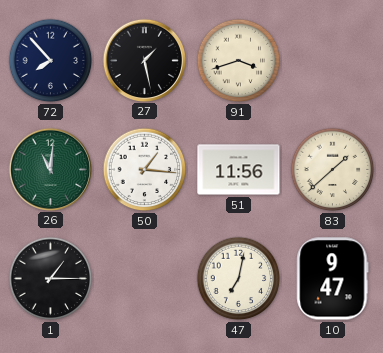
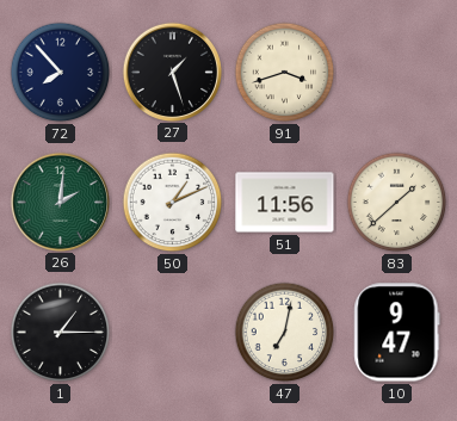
27: 1:28 -> 1:27
26: 11:01 -> 2:01
50: 1:16 -> 1:11
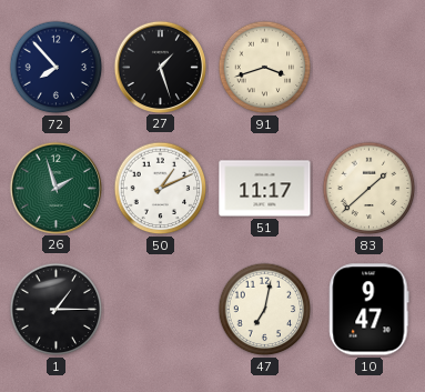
26: 2:01 -> 1:57
51: 11:56 -> 11:17
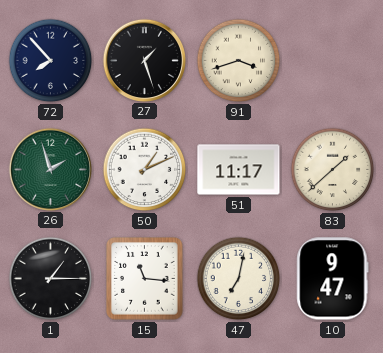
15: none -> 11:16
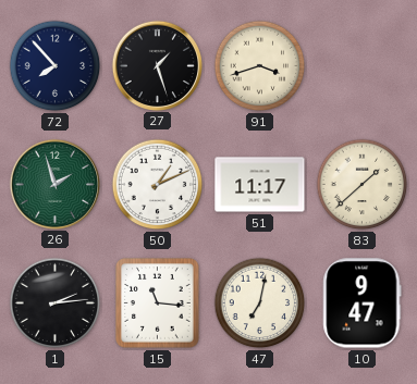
1: 1:15 -> 2:14
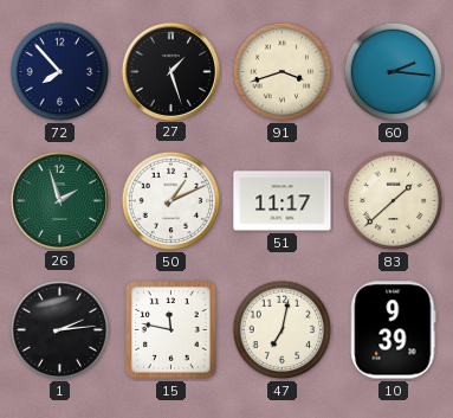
60: none -> 2:16
15: 11:16 -> 11:47
10: 9:47 -> 9:39
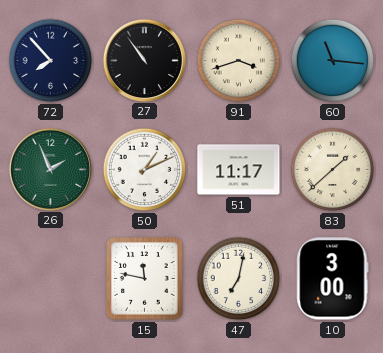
27: 1:27 -> 10:54
60: 2:16 -> 11:16
26: 1:57 -> 1:56
1: 2:14 -> none
10: 9:39 -> 3:00
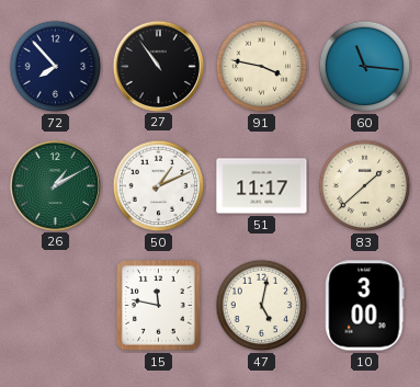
91: 3:42 -> 3:47
26: 1:56 -> 1:10
47: 7:02 -> 5:02
